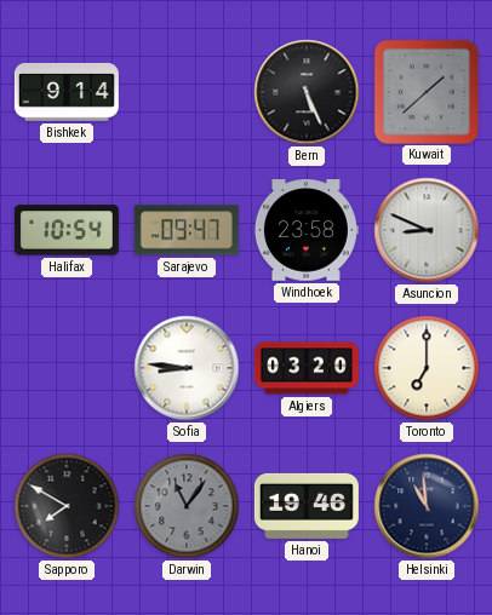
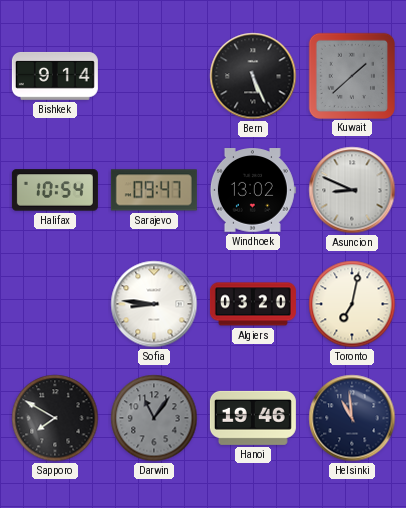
Windhoek: 23:58 -> 13:02
Toronto: 7:00 -> 7:02
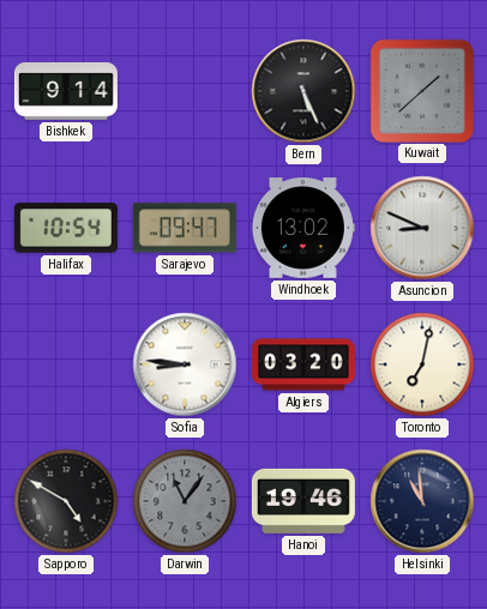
Sapporo: 7:50 -> 4:50
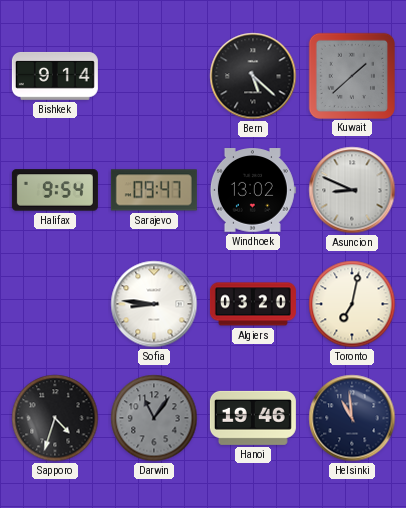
Bern: 5:26 -> 5:22
Halifax: 10:54 -> 9:54
Sapporo: 4:50 -> 4:33
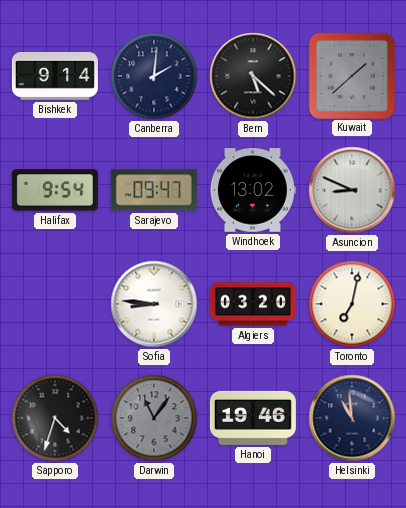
Canberra: none -> 2:01
